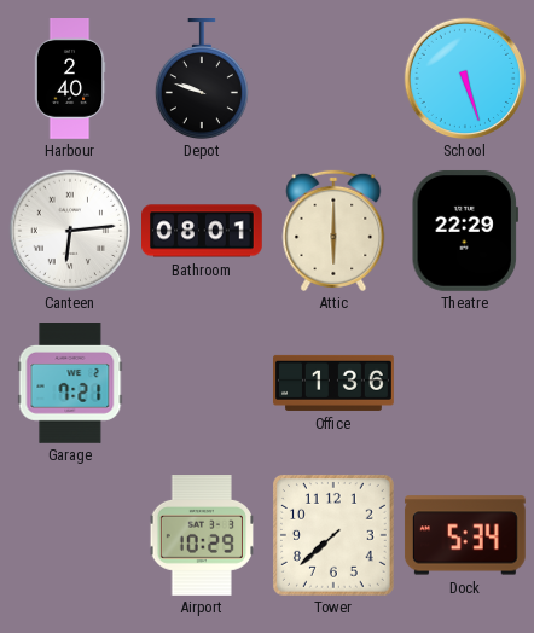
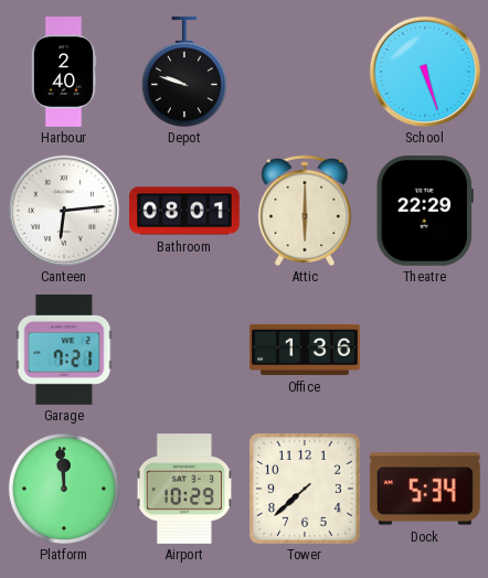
Platform: none -> 11:59
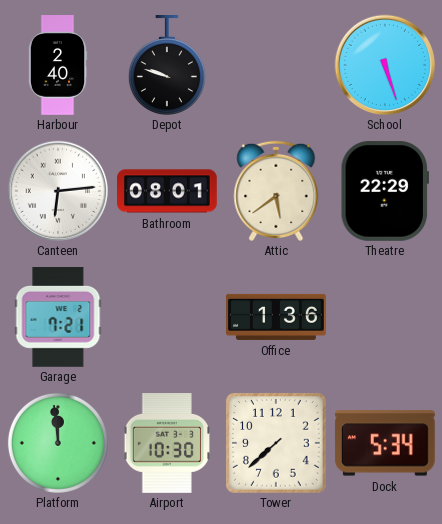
Attic: 6:00 -> 5:39
Airport: 10:29 -> 10:30
